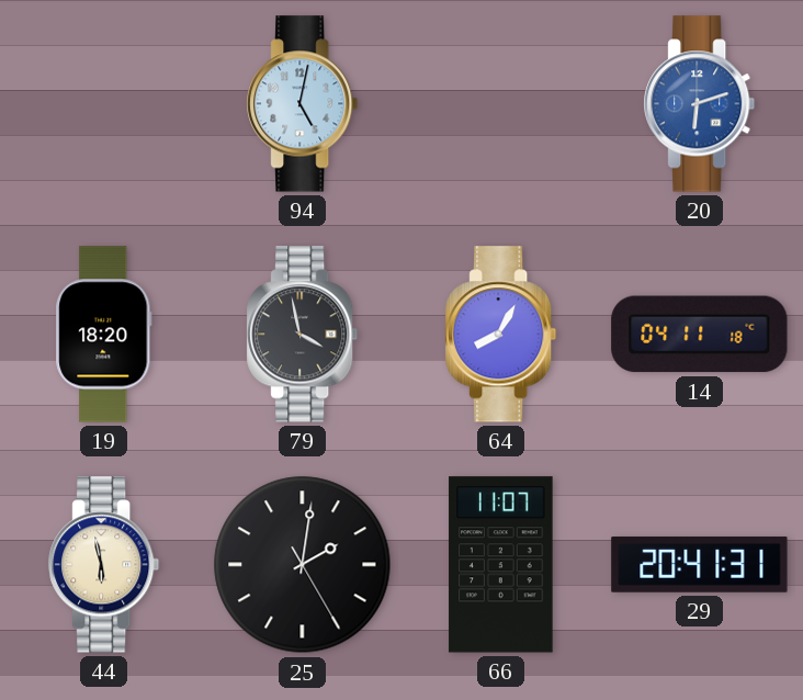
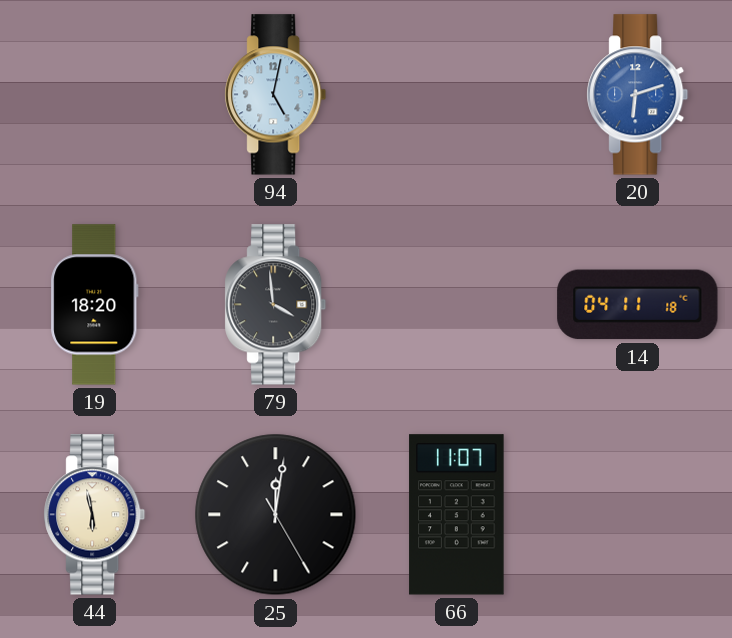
79: 3:58 -> 3:59
64: 8:05 -> none
25: 2:01 -> 12:01
29: 20:41 -> none
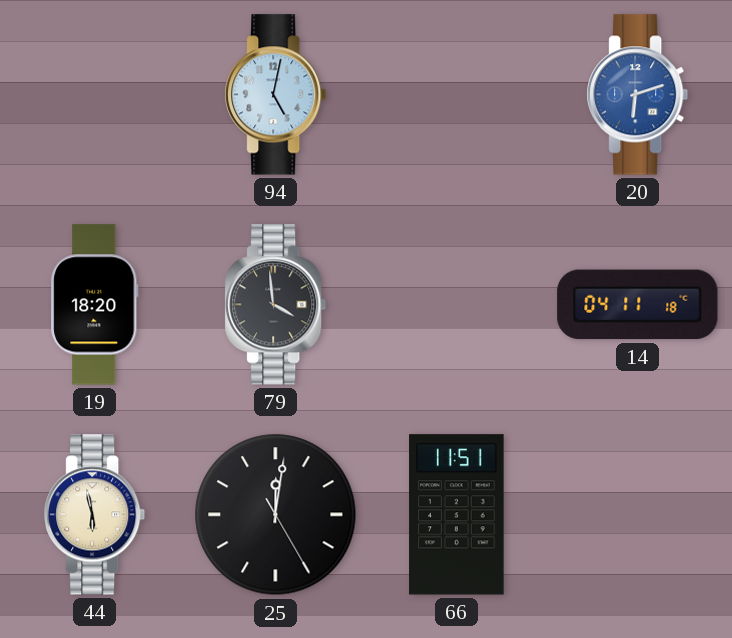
66: 11:07 -> 11:51
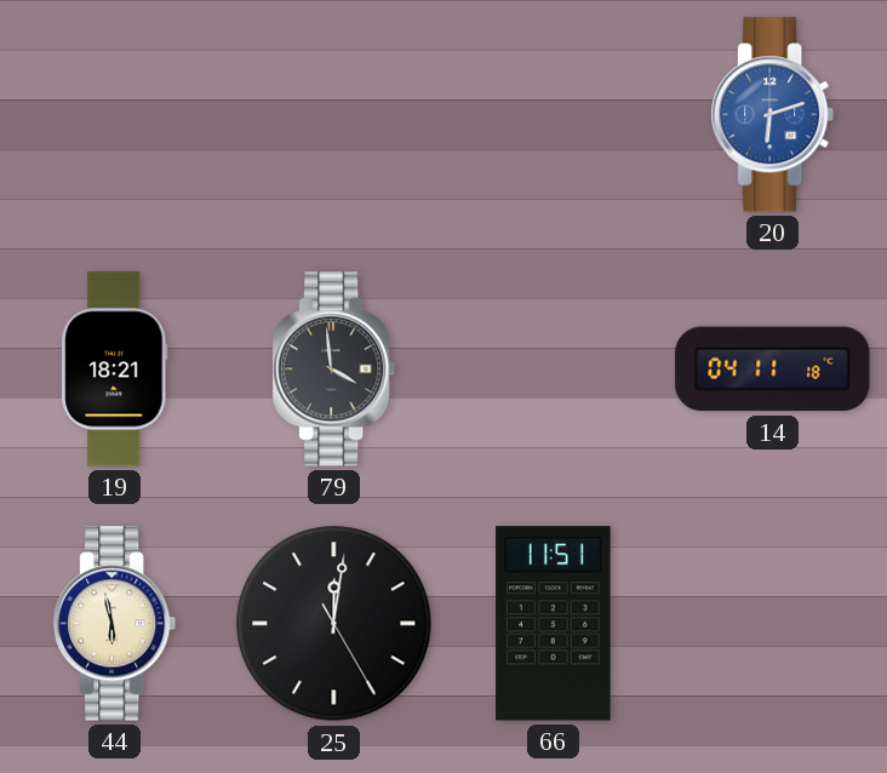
94: 5:02 -> none
19: 18:20 -> 18:21
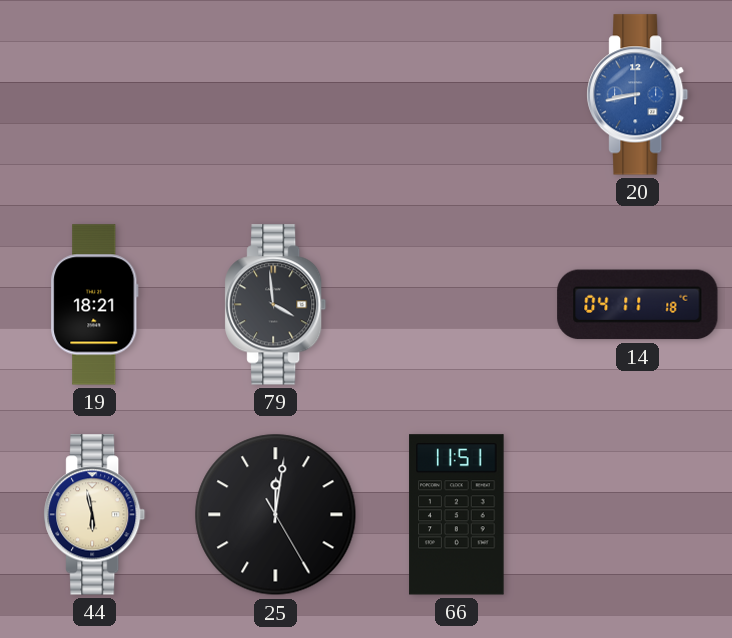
20: 6:12 -> 8:43
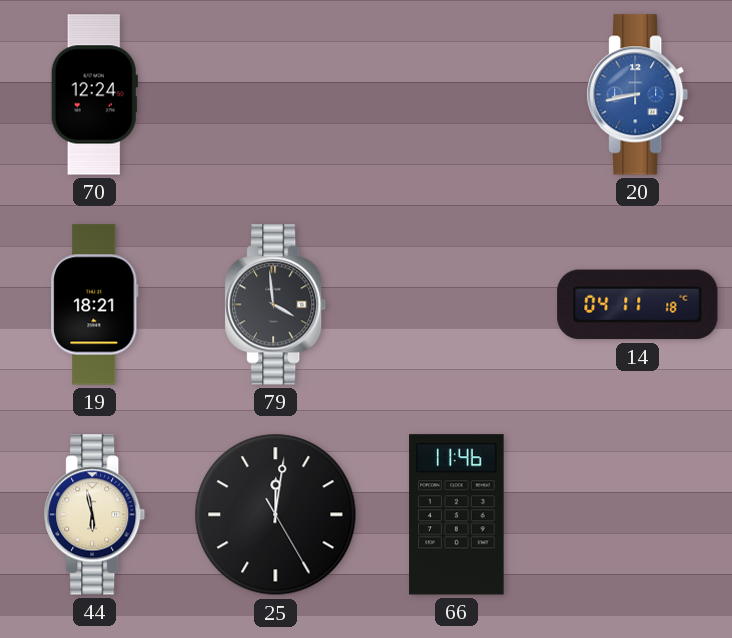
70: none -> 12:24
66: 11:51 -> 11:46
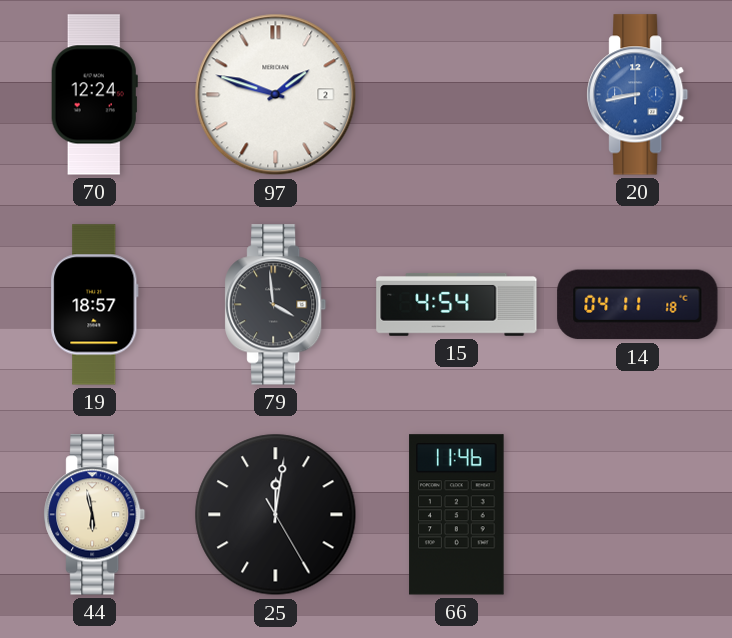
97: none -> 1:48
19: 18:21 -> 18:57
15: none -> 4:54
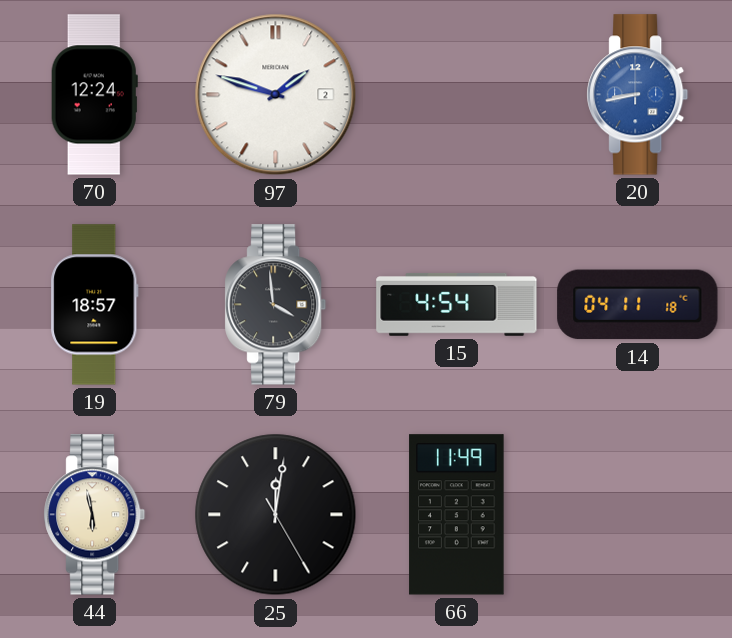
66: 11:46 -> 11:49
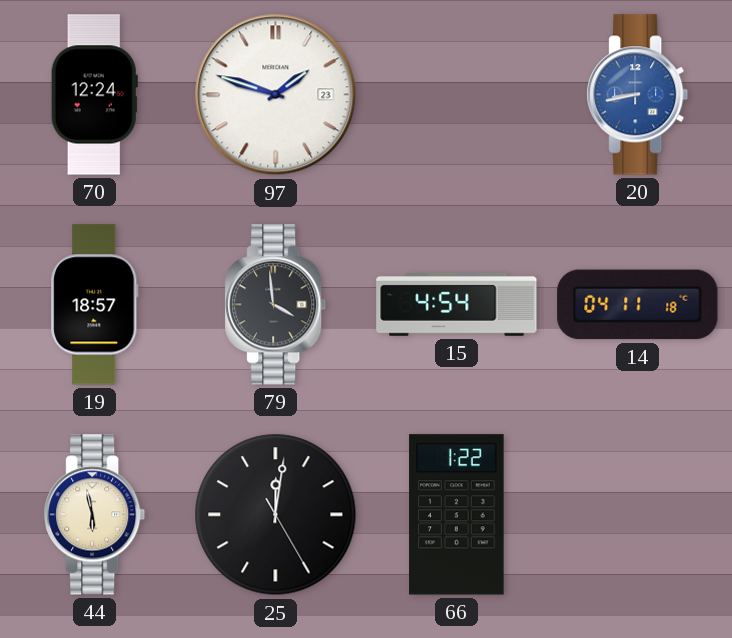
97 date: 2 -> 23
66: 11:49 -> 1:22
